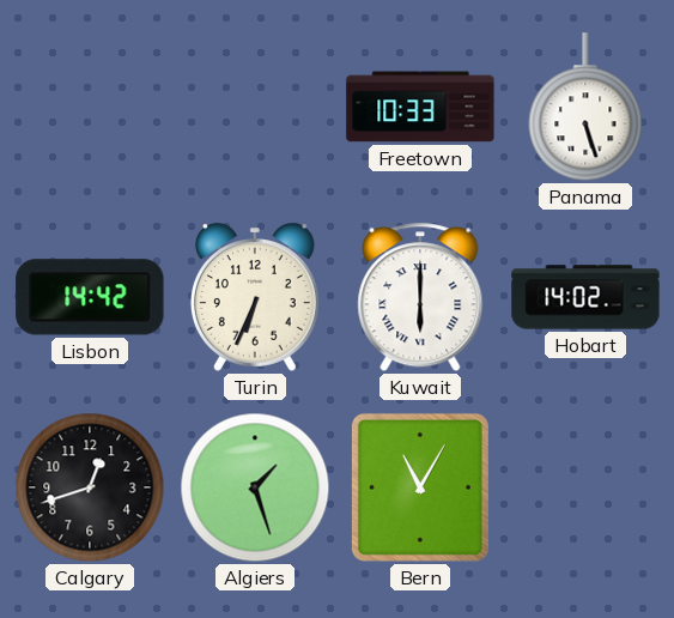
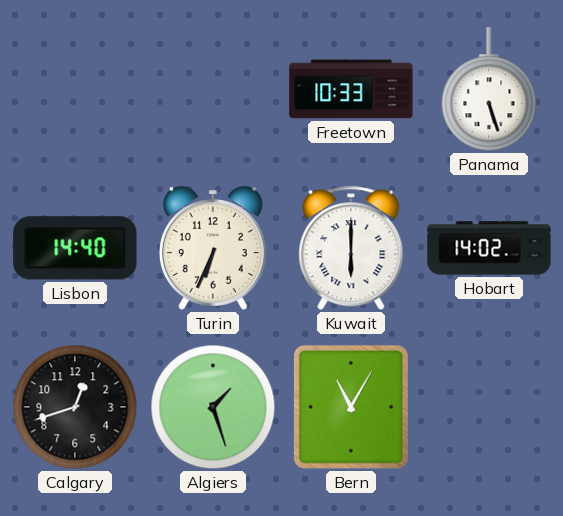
Lisbon: 14:42 -> 14:40
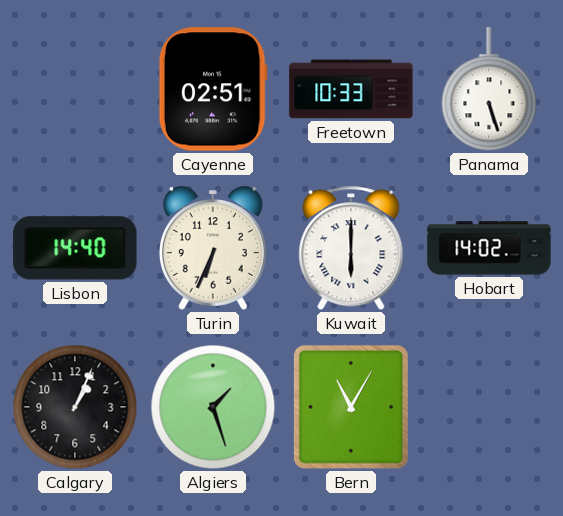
Cayenne: none -> 02:51
Calgary: 12:42 -> 1:04
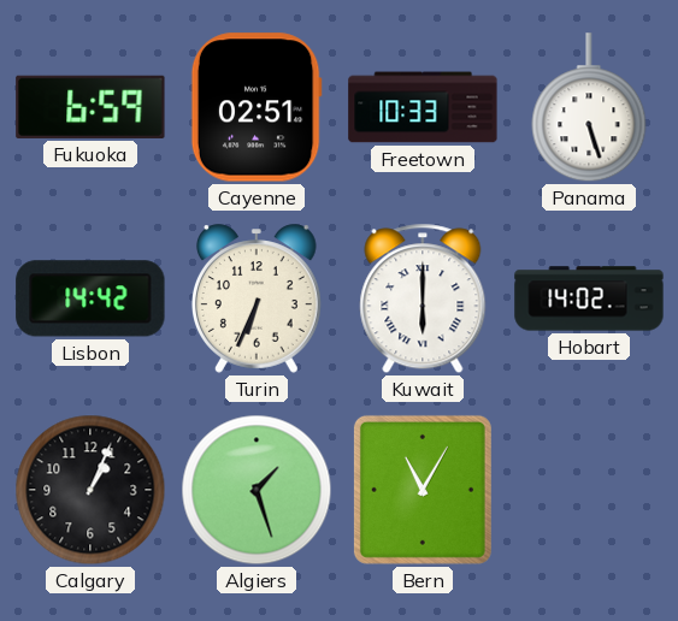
Fukuoka: none -> 6:59
Lisbon: 14:40 -> 14:42
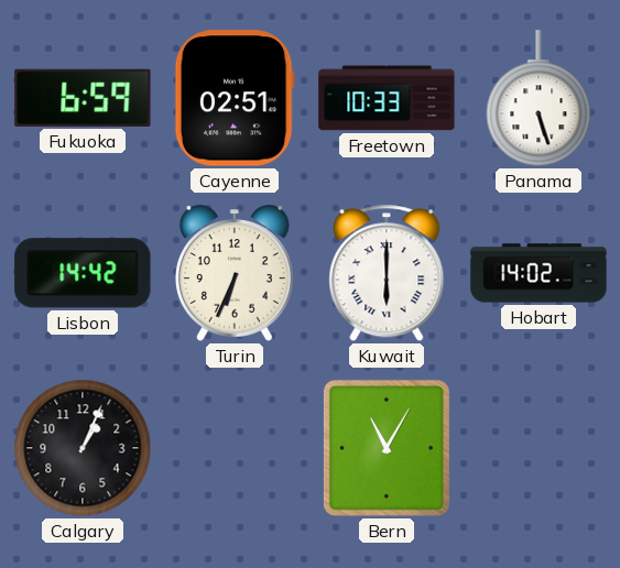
Algiers: 1:27 -> none
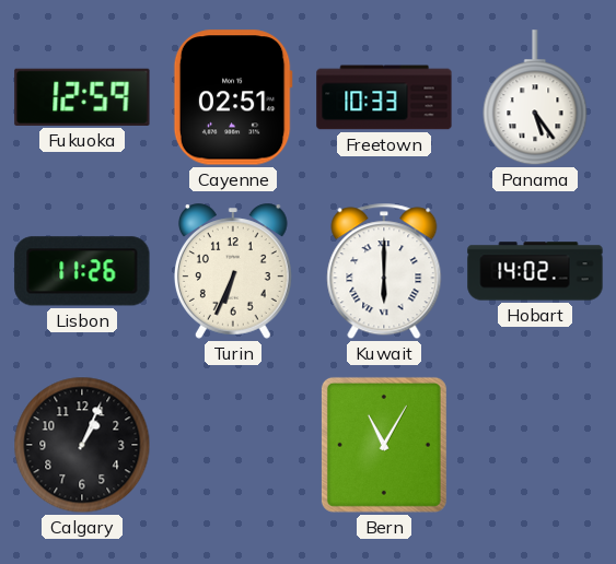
Fukuoka: 6:59 -> 12:59
Panama: 5:27 -> 5:24
Lisbon: 14:42 -> 11:26
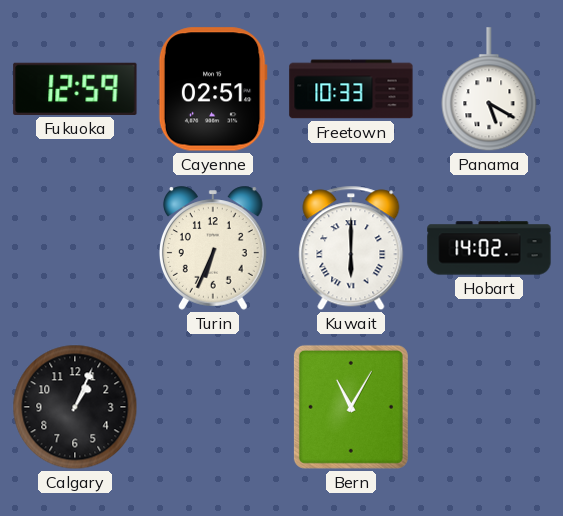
Panama: 5:24 -> 5:20
Lisbon: 11:26 -> none
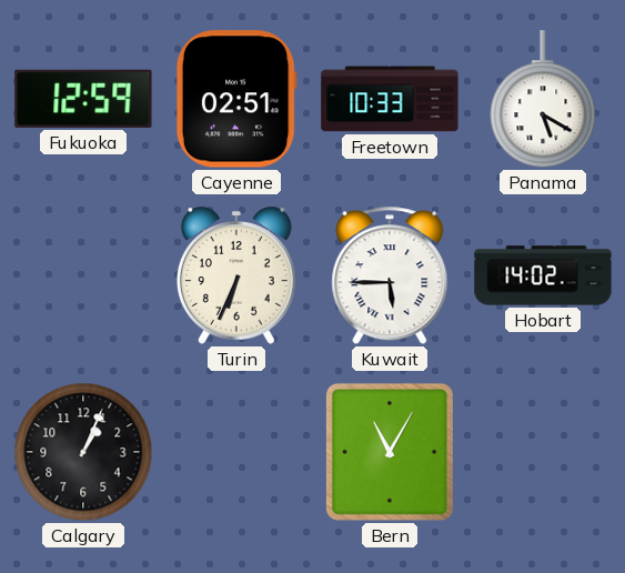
Kuwait: 6:00 -> 5:45
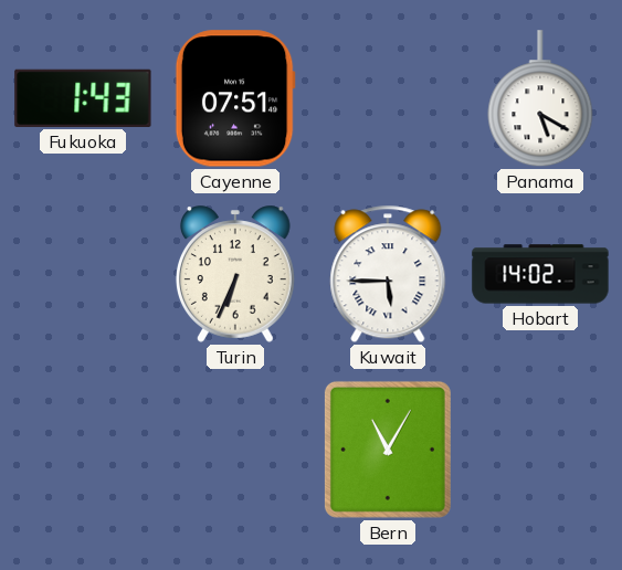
Fukuoka: 12:59 -> 1:43
Cayenne: 02:51 -> 07:51
Freetown: 10:33 -> none
Calgary: 1:04 -> none
